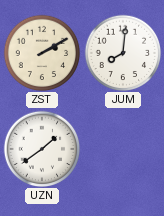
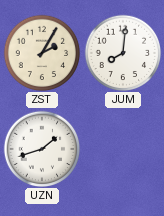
ZST: 2:10 -> 2:05
UZN: 1:39 -> 1:42
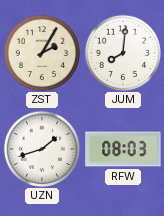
RFW: none -> 08:03
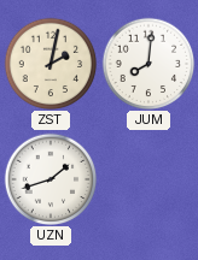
ZST: 2:05 -> 2:02
RFW: 08:03 -> none
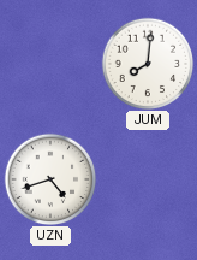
ZST: 2:02 -> none
UZN: 1:42 -> 4:42
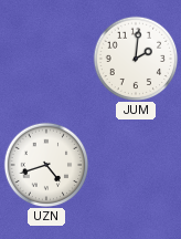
JUM: 8:01 -> 2:01
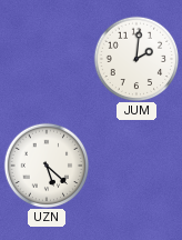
UZN: 4:42 -> 5:22
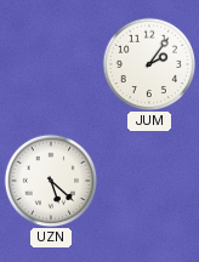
JUM: 2:01 -> 2:06
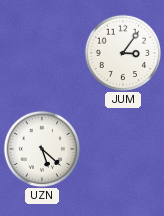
JUM: 2:06 -> 3:06
